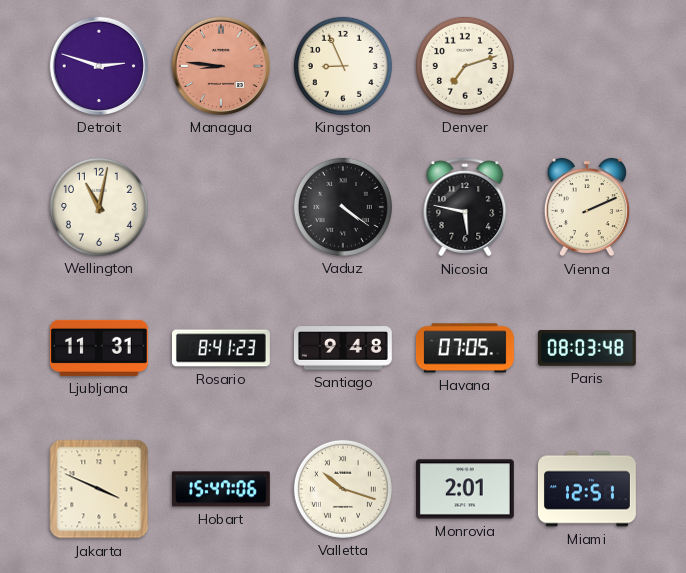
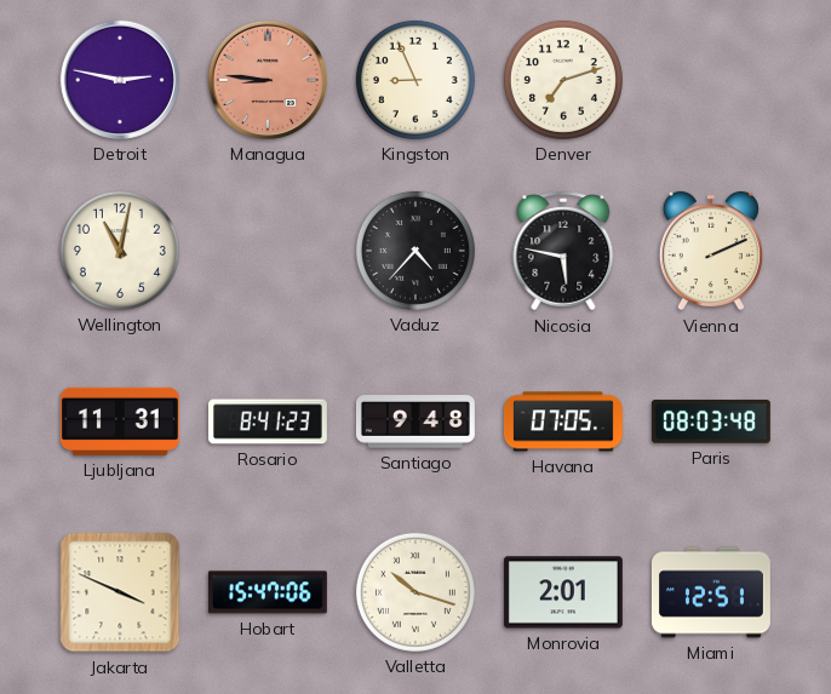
Detroit: 2:48 -> 2:47
Vaduz: 4:21 -> 4:37
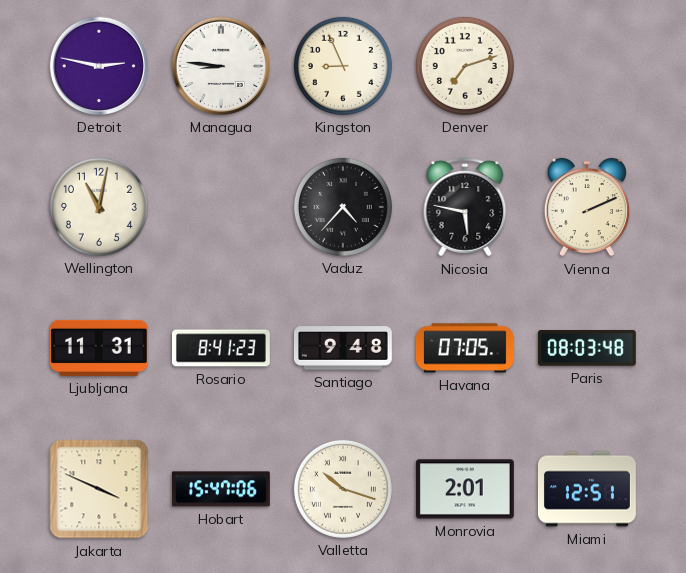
Managua dial: salmon -> white
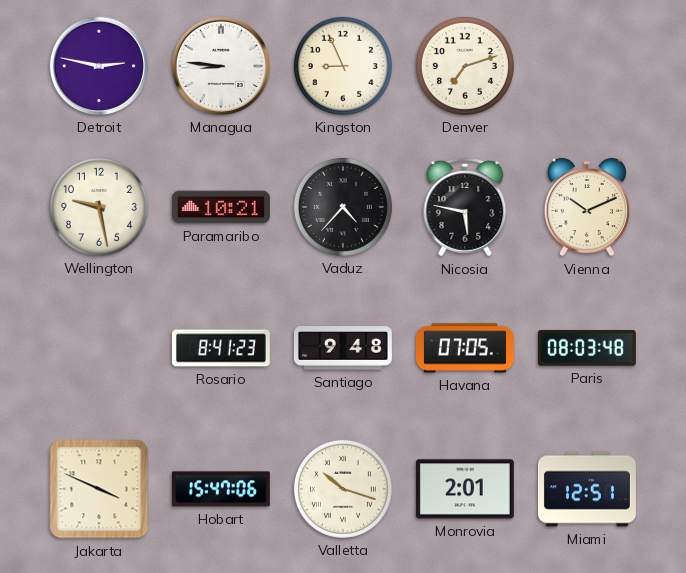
Wellington: 11:02 -> 9:28
Paramaribo: none -> 10:21
Vienna: 2:11 -> 10:11
Ljubljana: 11:31 -> none
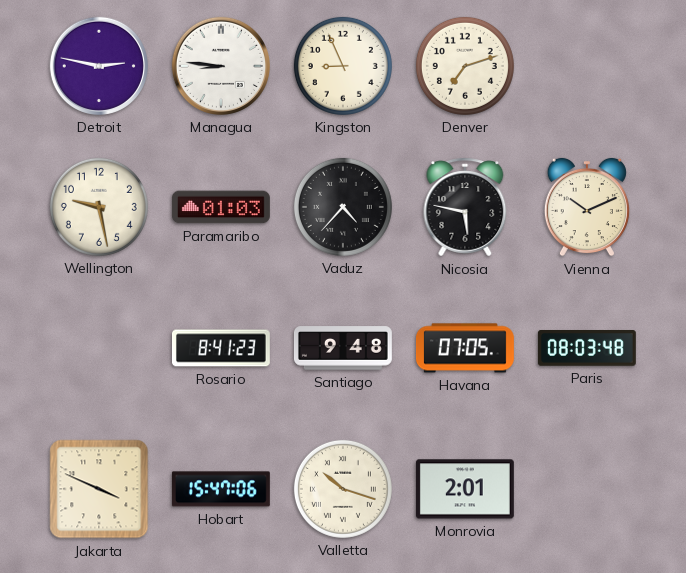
Paramaribo: 10:21 -> 01:03
Miami: 12:51 -> none
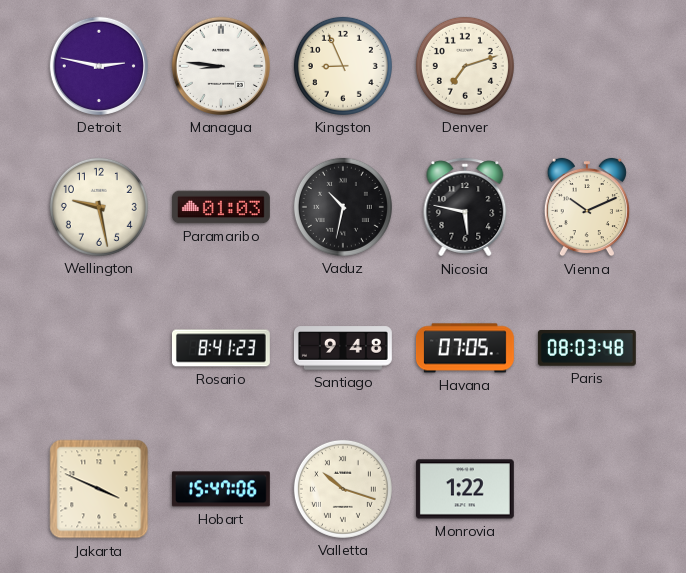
Vaduz: 4:37 -> 10:32
Monrovia: 2:01 -> 1:22
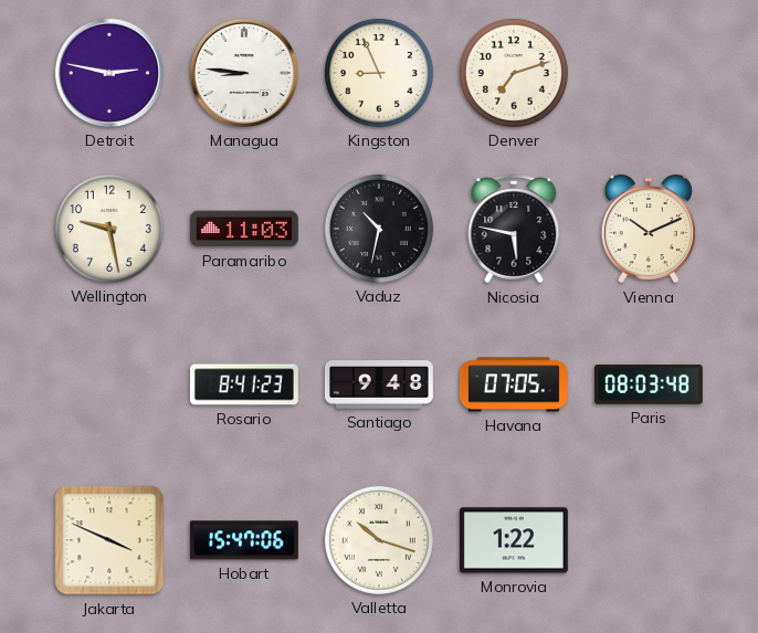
Paramaribo: 01:03 -> 11:03
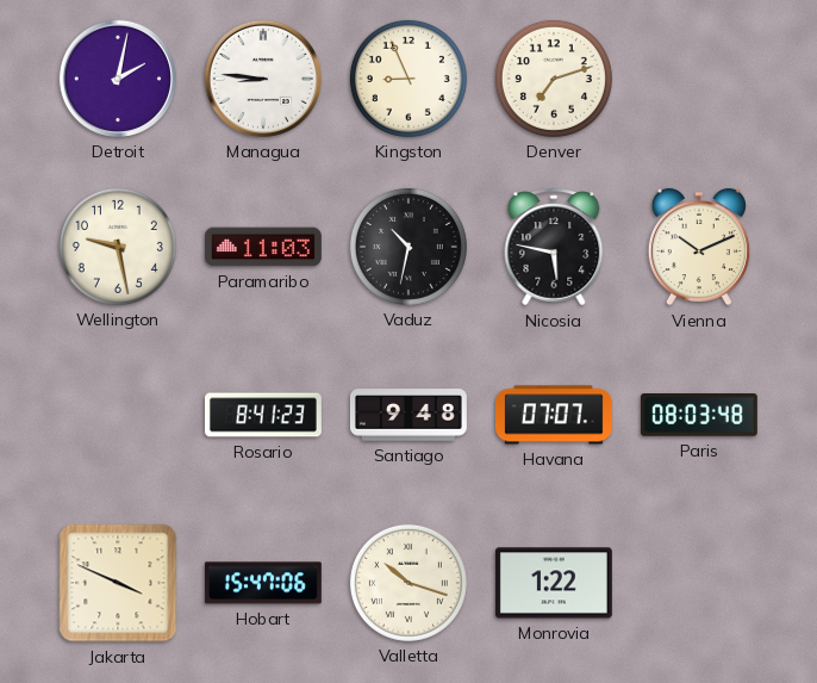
Detroit: 2:47 -> 2:02
Havana: 07:05 -> 07:07
